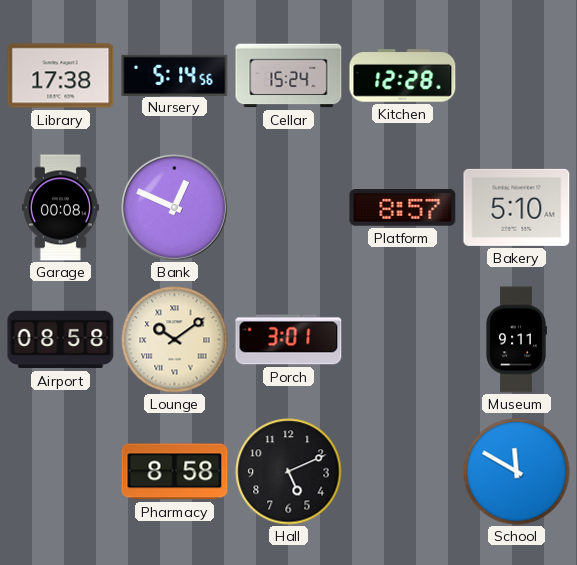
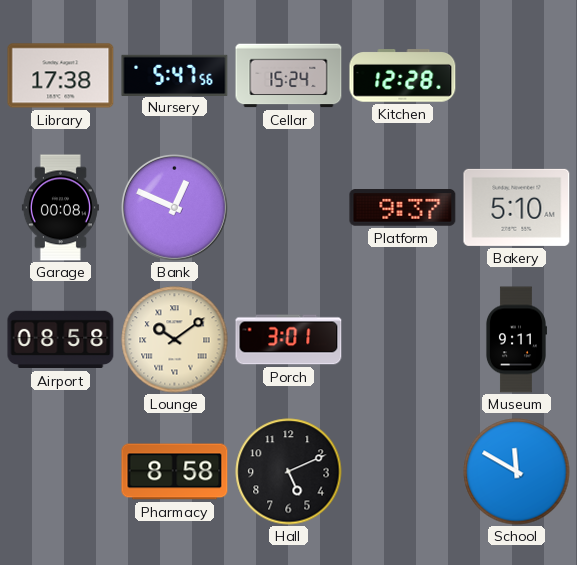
Nursery: 5:14 -> 5:47
Platform: 8:57 -> 9:37
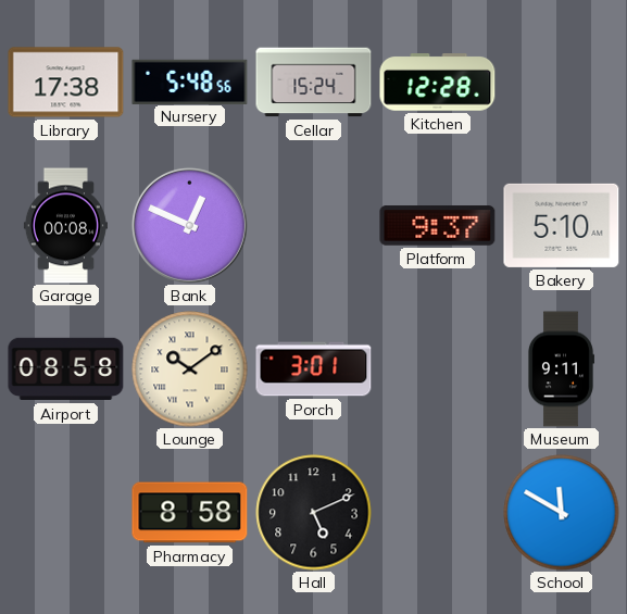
Nursery: 5:47 -> 5:48
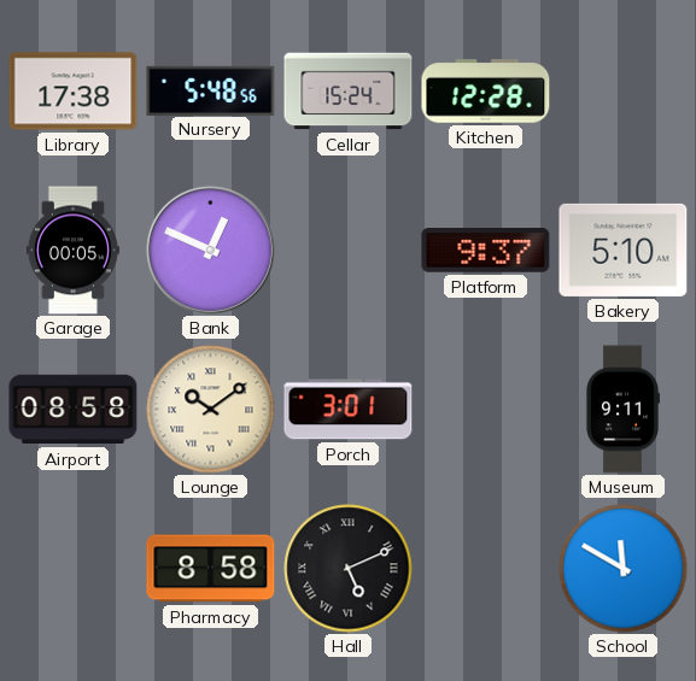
Garage: 00:08 -> 00:05
Hall numerals: Arabic -> Roman
